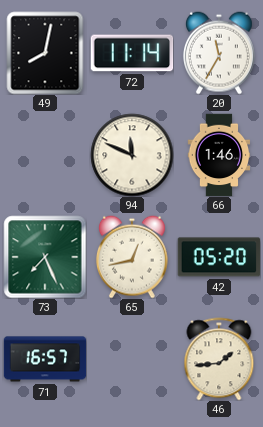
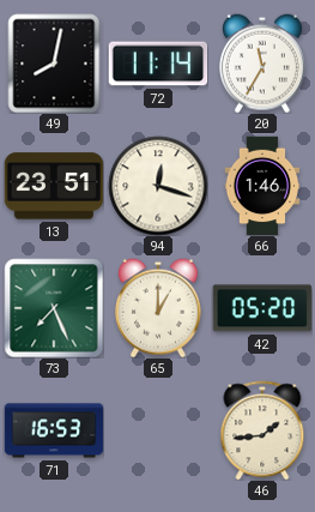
13: none -> 23:51
94: 11:49 -> 12:18
65: 12:43 -> 1:00
71: 16:57 -> 16:53
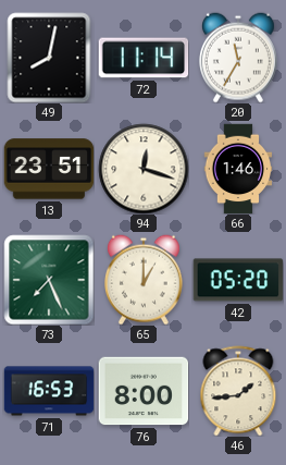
76: none -> 8:00
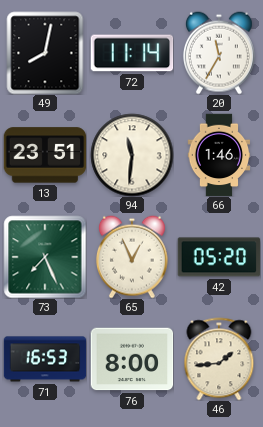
94: 12:18 -> 11:31
65: 1:00 -> 12:56
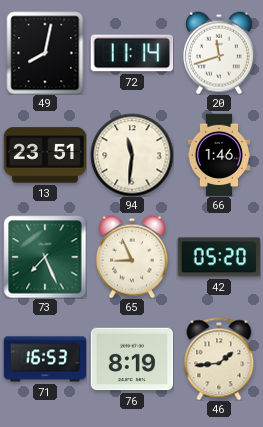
20: 11:35 -> 11:42
65: 12:56 -> 8:56
76: 8:00 -> 8:19
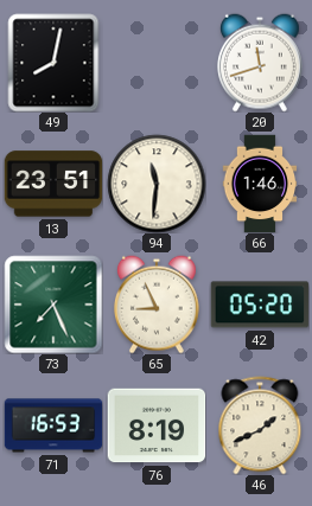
72: 11:14 -> none
46: 1:44 -> 1:41
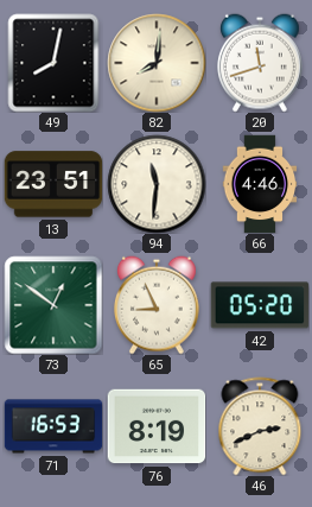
82: none -> 8:01
66: 1:46 -> 4:46
73: 7:26 -> 12:51
46: 1:41 -> 2:41
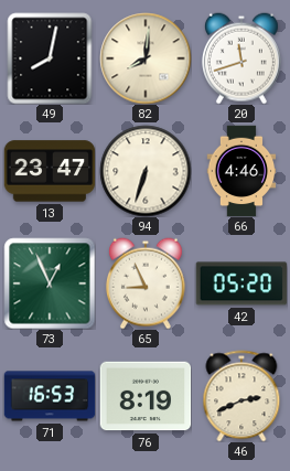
13: 23:51 -> 23:47
94: 11:31 -> 6:33
73: 12:51 -> 12:56
